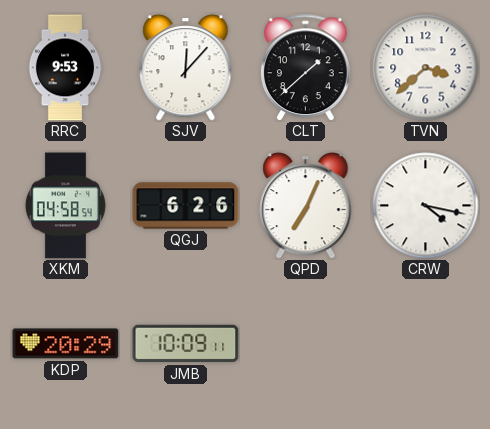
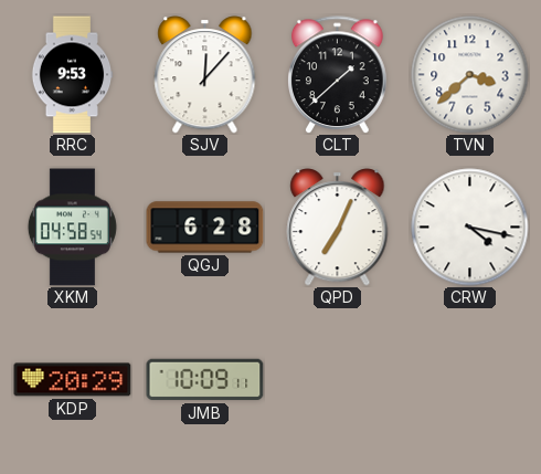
QGJ: 6:26 -> 6:28
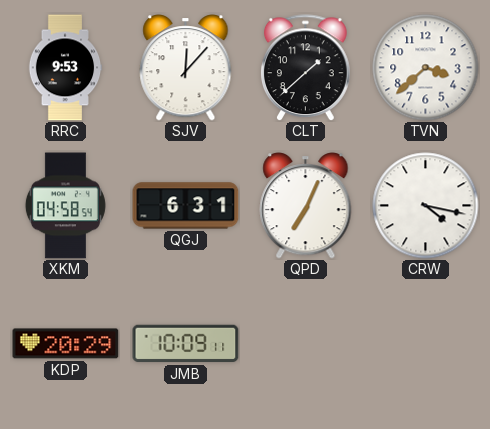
QGJ: 6:28 -> 6:31
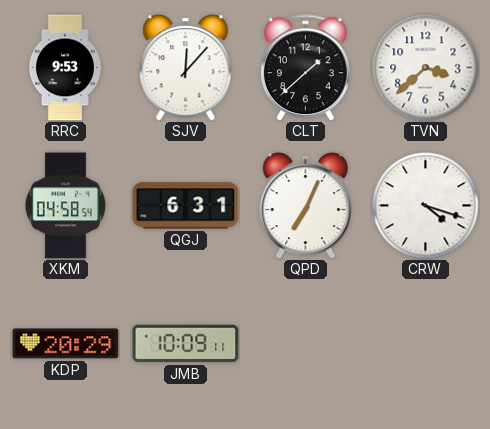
CRW: 4:17 -> 4:18
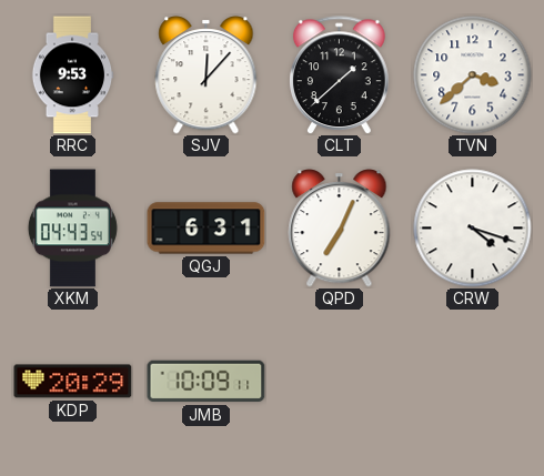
XKM: 04:58 -> 04:43
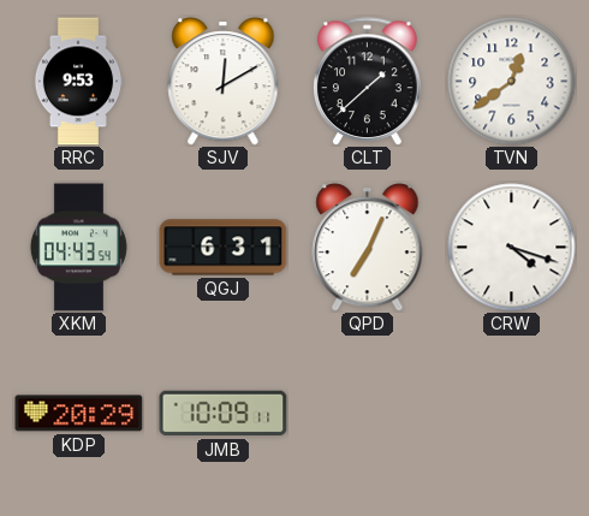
SJV: 12:07 -> 12:10
TVN: 3:38 -> 12:39
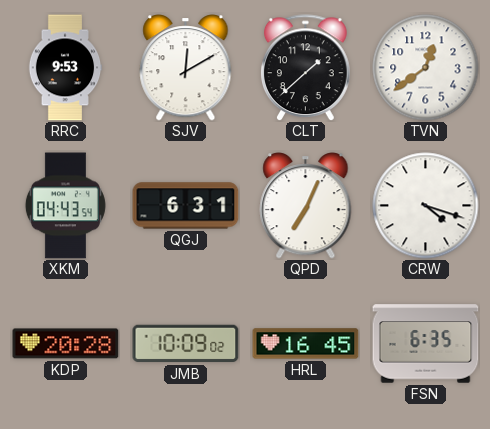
KDP: 20:29 -> 20:28
JMB: 10:09:11 -> 10:09:02
HRL: none -> 16:45
FSN: none -> 6:35
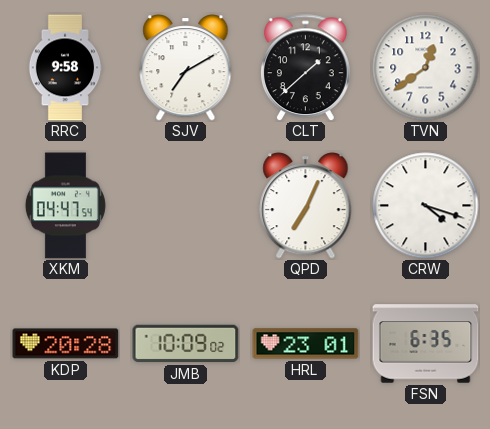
RRC: 9:53 -> 9:58
SJV: 12:10 -> 7:10
XKM: 04:43 -> 04:47
QGJ: 6:31 -> none
HRL: 16:45 -> 23:01
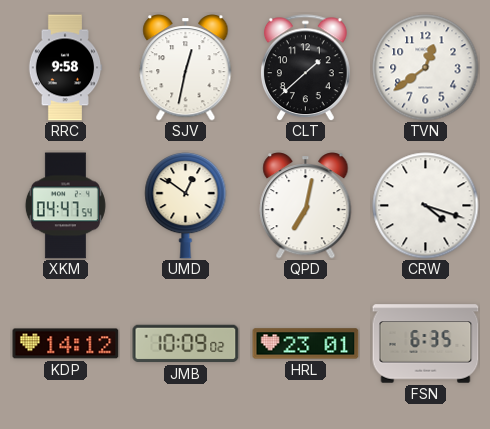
SJV: 7:10 -> 12:32
UMD: none -> 12:51
QPD: 7:04 -> 7:02
KDP: 20:28 -> 14:12
